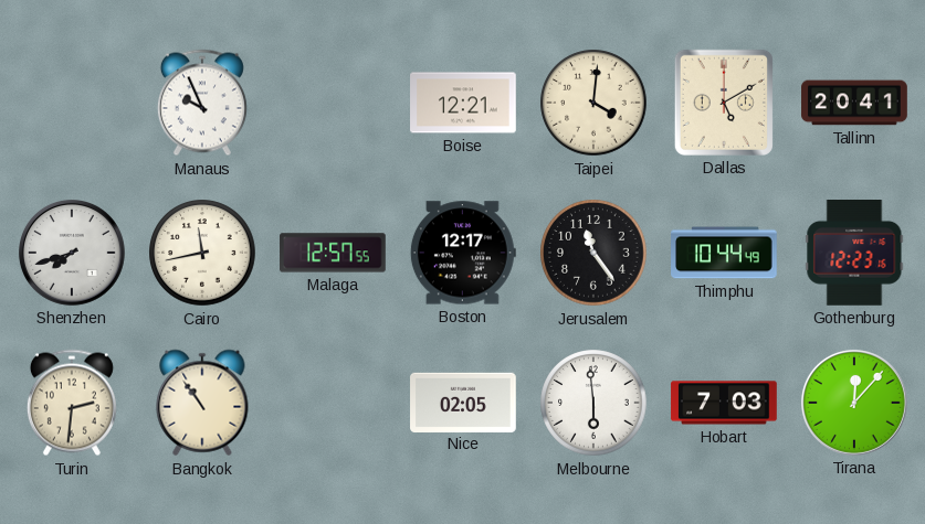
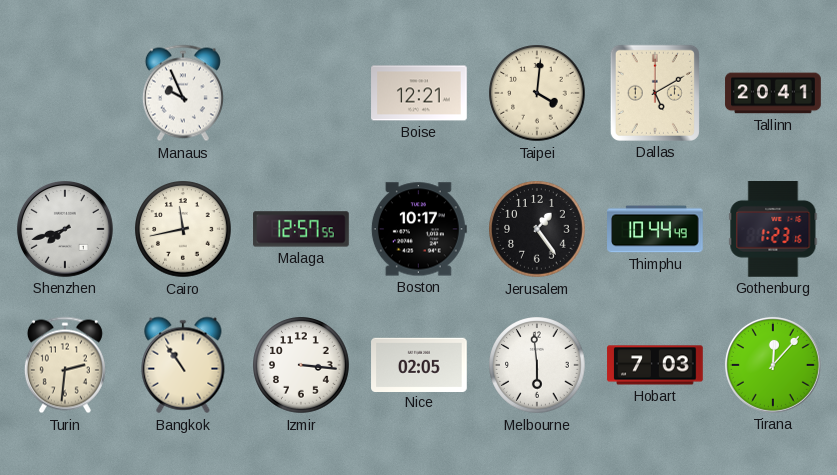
Boston: 12:17 -> 10:17
Jerusalem: 11:24 -> 1:24
Gothenburg: 12:23 -> 1:23
Izmir: none -> 3:16
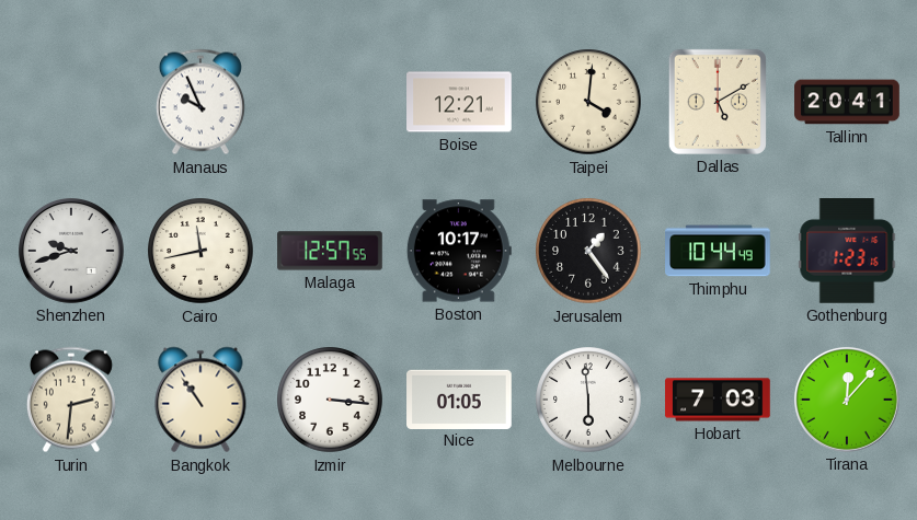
Shenzhen: 7:42 -> 9:42
Nice: 02:05 -> 01:05
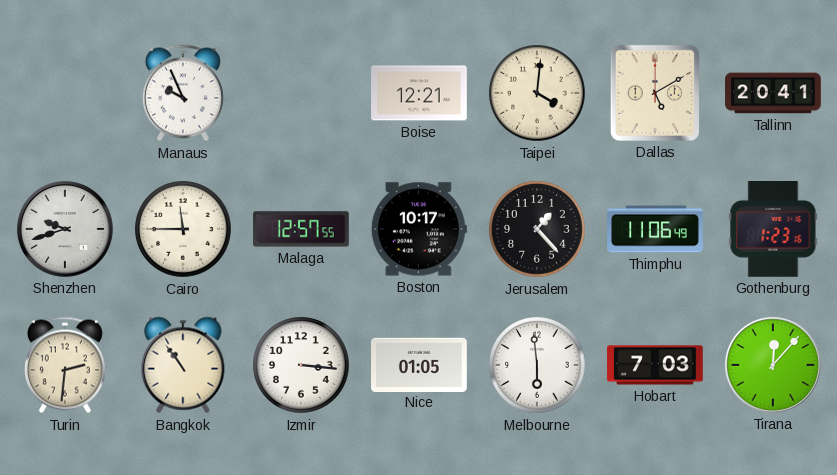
Cairo: 11:43 -> 11:45
Jerusalem: 1:24 -> 1:23
Thimphu: 10:44 -> 11:06
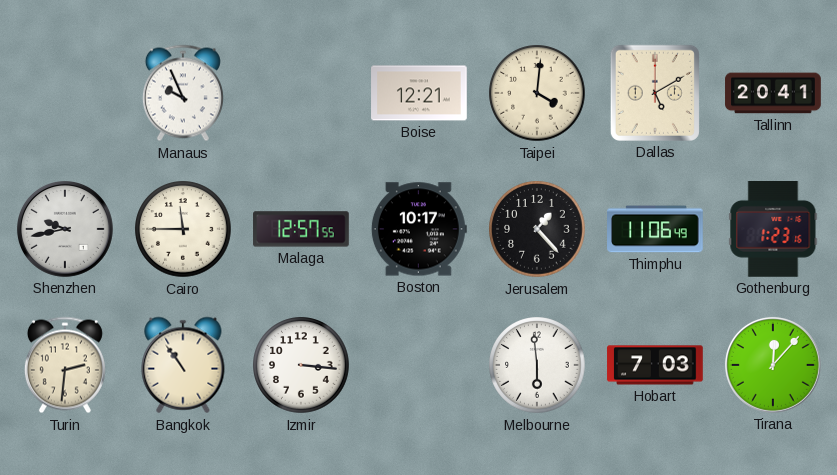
Shenzhen: 9:42 -> 9:43
Nice: 01:05 -> none
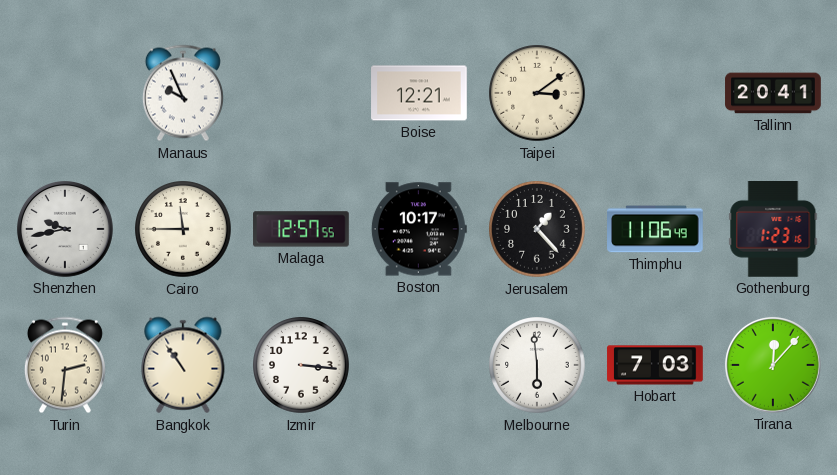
Taipei: 4:01 -> 3:09
Dallas: 5:10 -> none
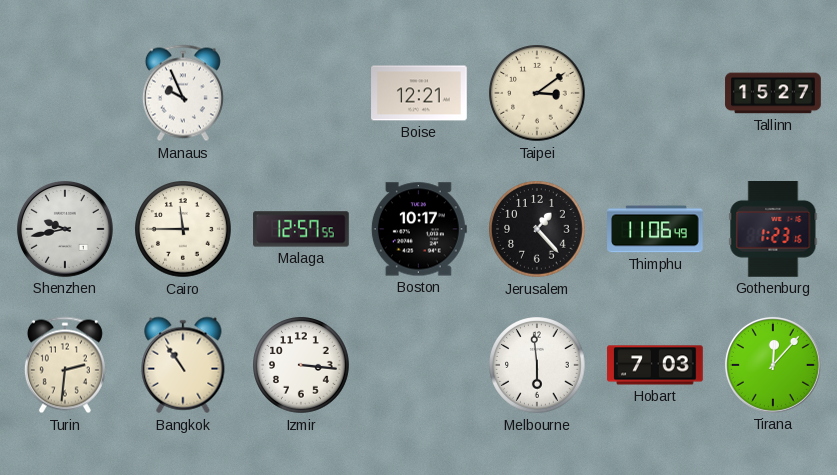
Tallinn: 20:41 -> 15:27
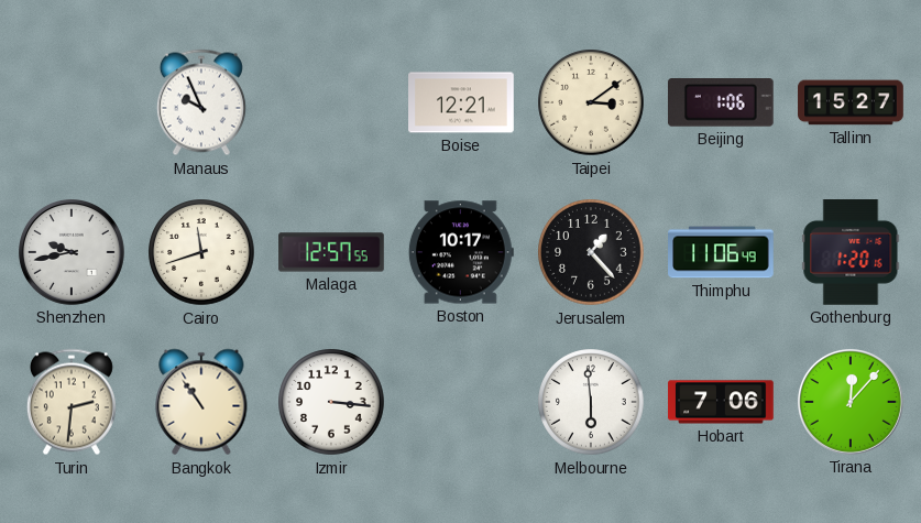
Beijing: none -> 1:06
Cairo: 11:45 -> 11:42
Gothenburg: 1:23 -> 1:20
Hobart: 7:03 -> 7:06
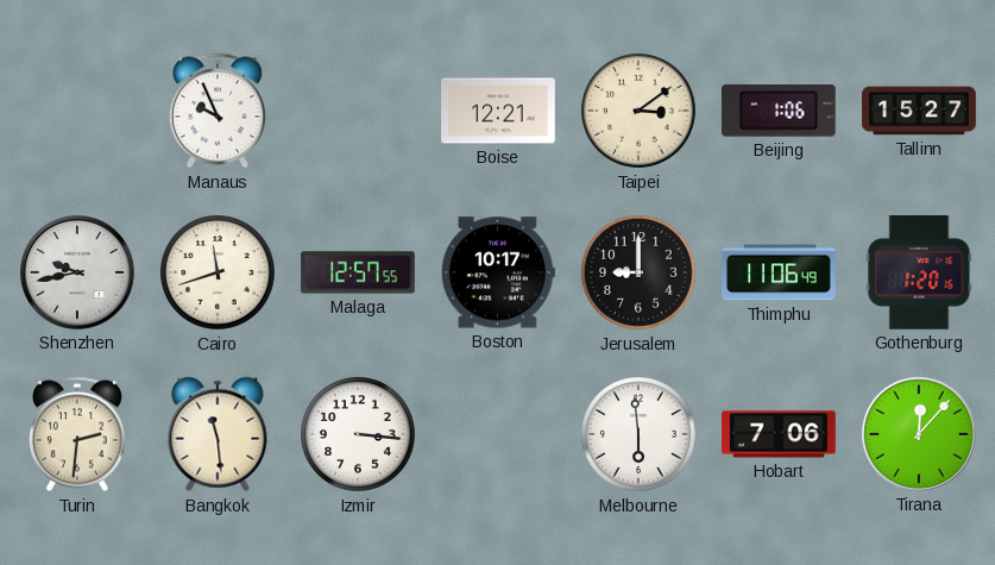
Jerusalem: 1:23 -> 9:00
Bangkok: 10:54 -> 11:29
